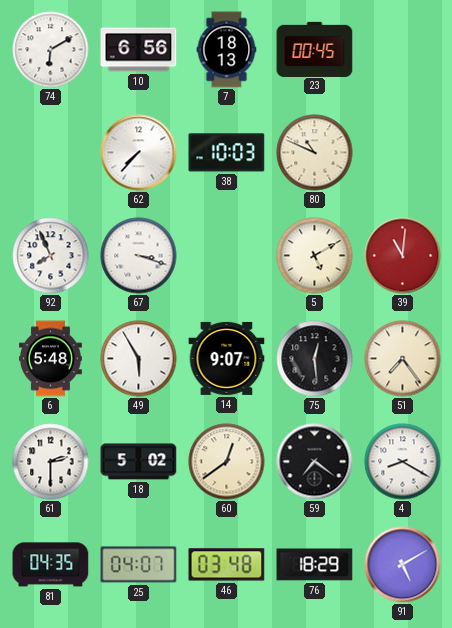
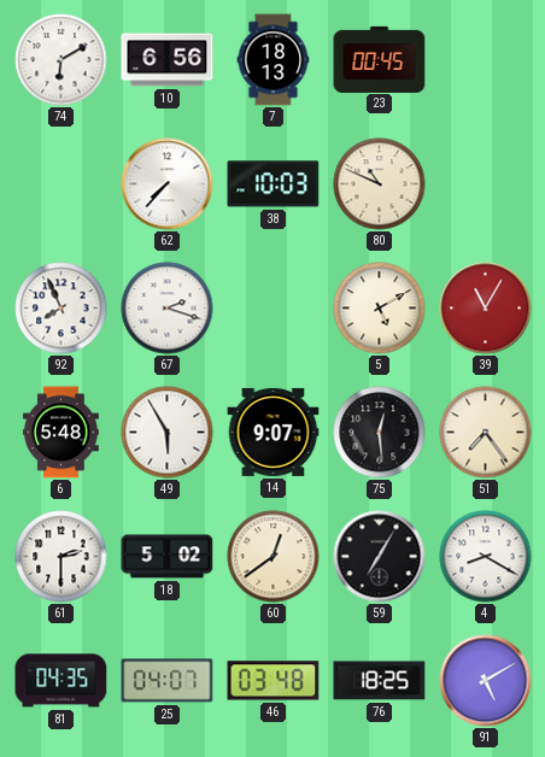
67: 3:18 -> 2:18
39: 11:01 -> 11:05
59: 7:21 -> 7:05
76: 18:29 -> 18:25
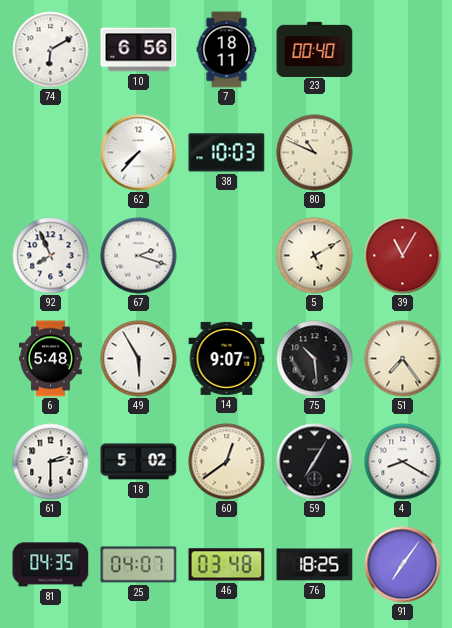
7: 18:13 -> 18:11
23: 00:45 -> 00:40
75: 12:29 -> 10:29
91: 5:10 -> 7:06
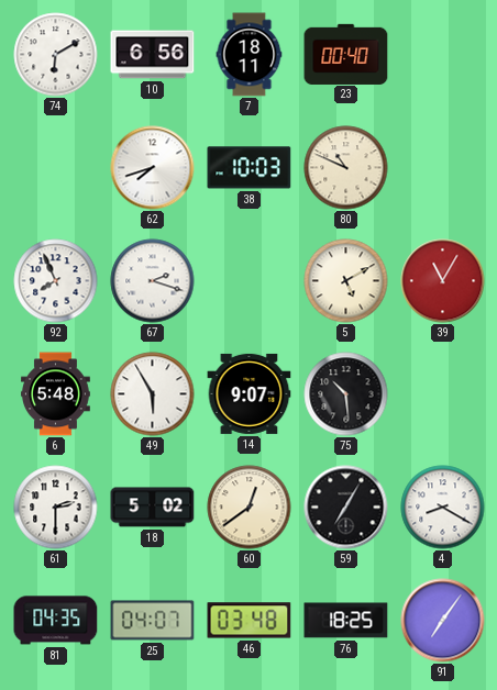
62: 7:37 -> 7:42
51: 7:24 -> none
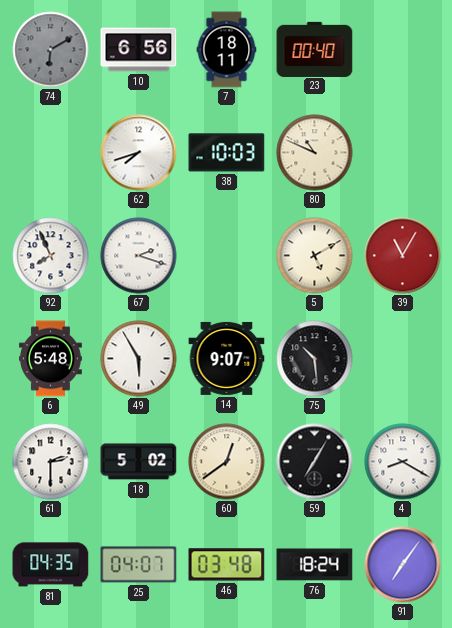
74 dial: white -> grey
76: 18:25 -> 18:24
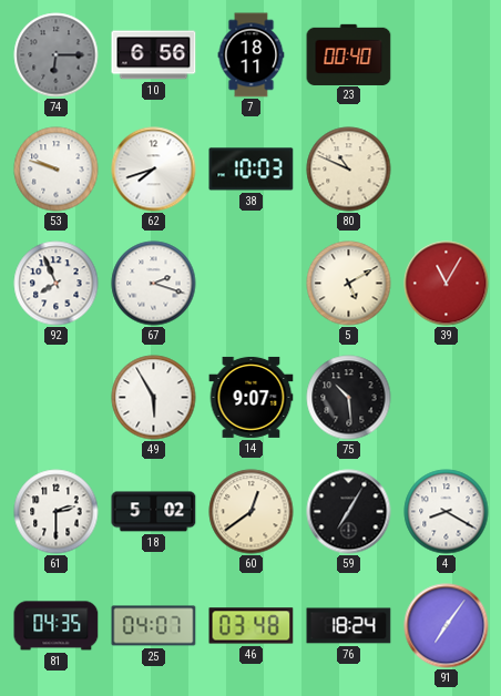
74: 6:10 -> 6:15
53: none -> 9:48
6: 5:48 -> none
